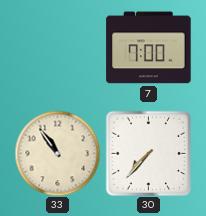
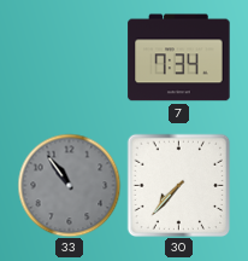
7: 7:00 -> 7:34
33 dial: cream -> grey
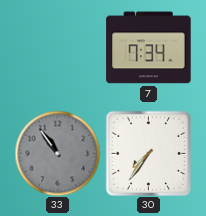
30: 7:37 -> 7:36
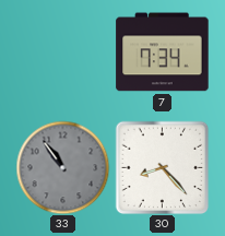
30: 7:36 -> 8:23
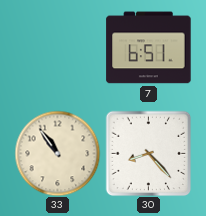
7: 7:34 -> 6:51
33 dial: grey -> cream
